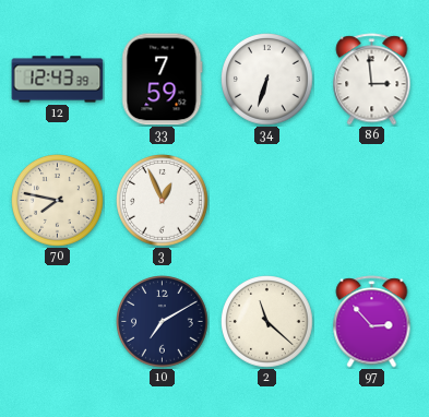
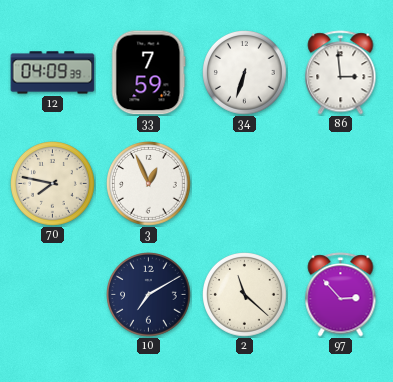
12: 12:43 -> 04:09
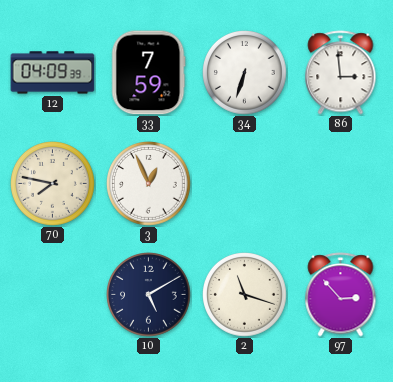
10: 7:10 -> 5:10
2: 11:22 -> 11:18
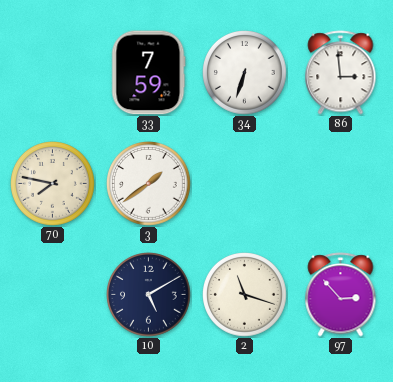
12: 04:09 -> none
3: 12:56 -> 1:39
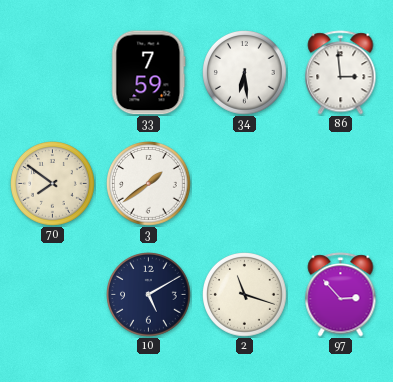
34: 6:33 -> 6:29
70: 7:47 -> 7:51
